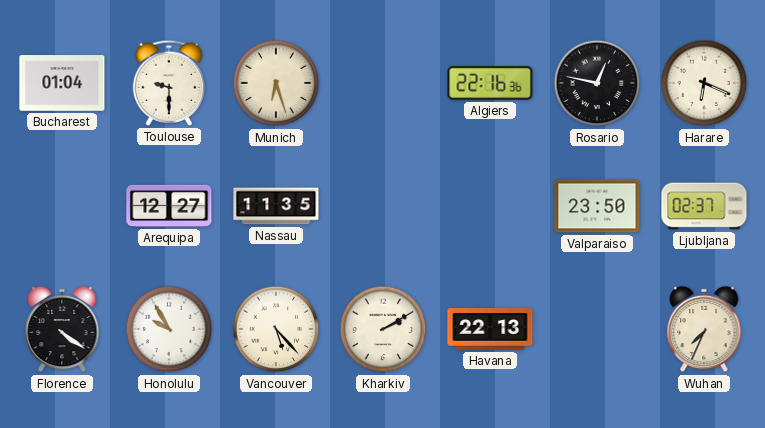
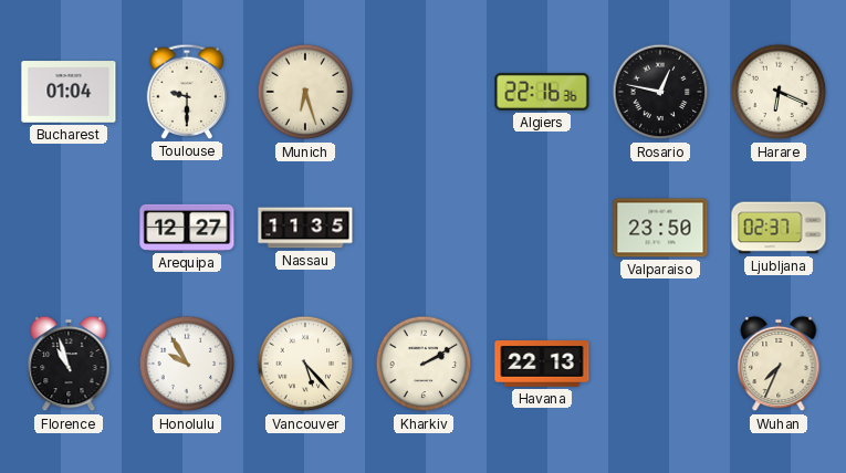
Florence: 4:21 -> 10:57
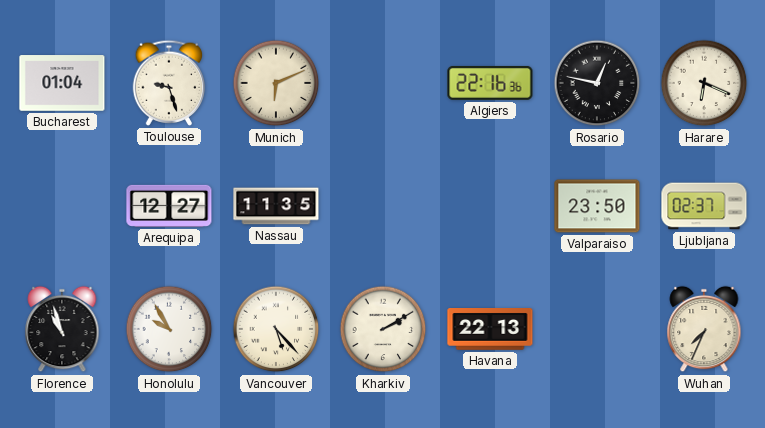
Toulouse: 9:30 -> 9:27
Munich: 6:27 -> 6:11
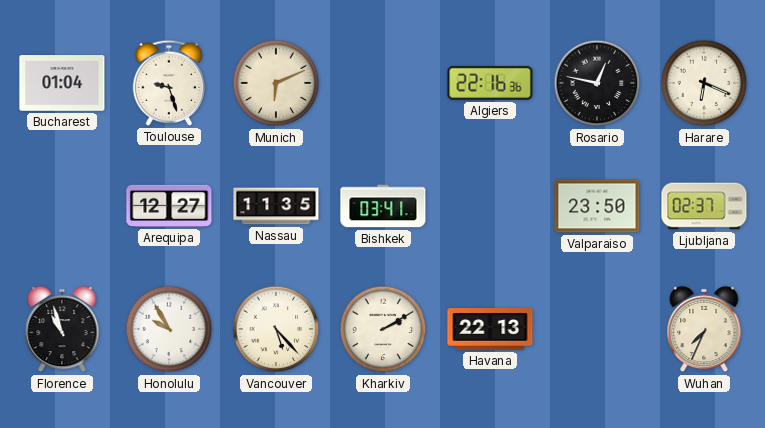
Bishkek: none -> 03:41
